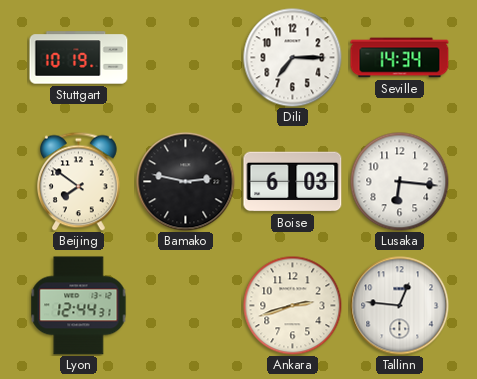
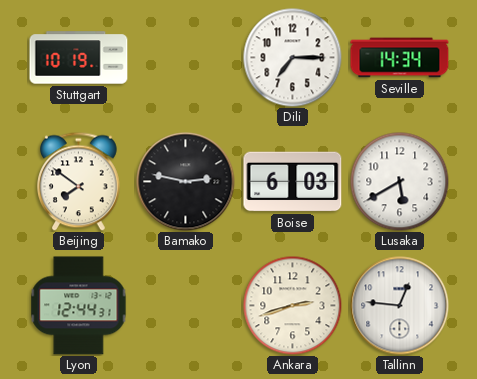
Lusaka: 6:16 -> 5:40
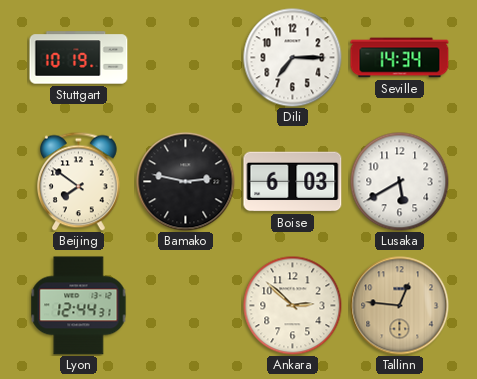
Ankara: 2:42 -> 2:52
Tallinn dial: white -> champagne
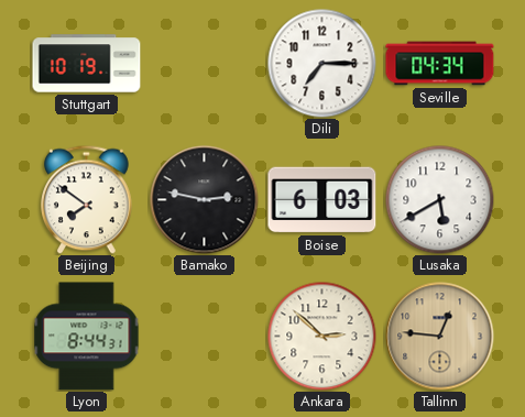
Seville: 14:34 -> 04:34
Lyon: 12:44 -> 8:44
